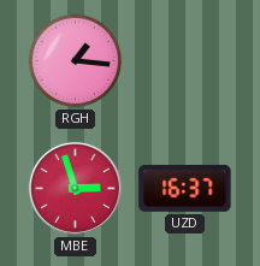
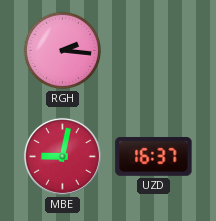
RGH: 1:16 -> 2:16
MBE: 2:57 -> 9:02
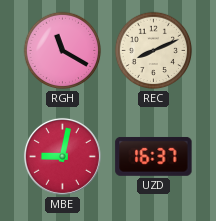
RGH: 2:16 -> 11:20
REC: none -> 8:11
